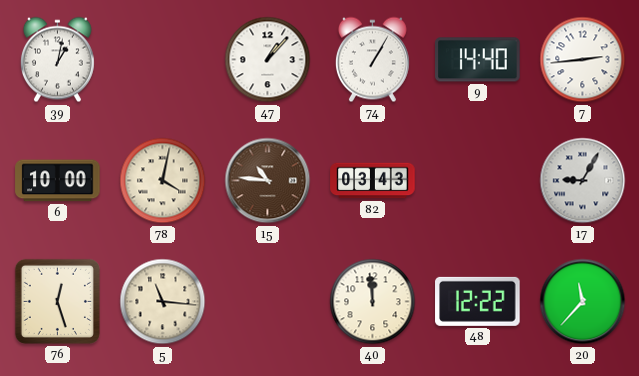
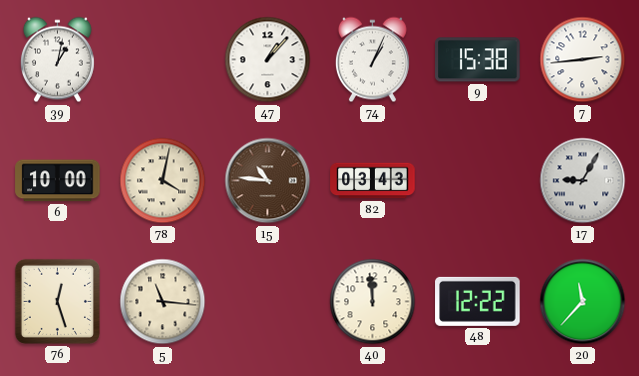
74: 1:05 -> 1:04
9: 14:40 -> 15:38
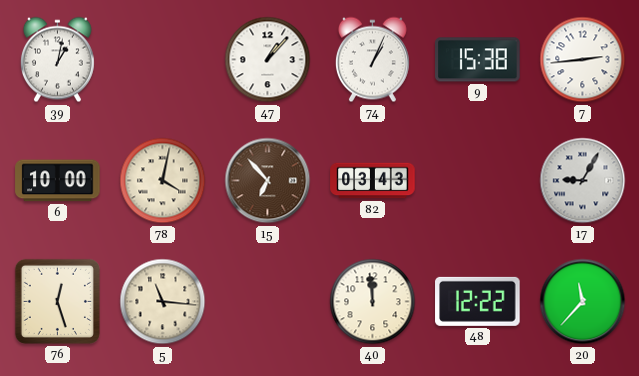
15: 10:46 -> 6:53
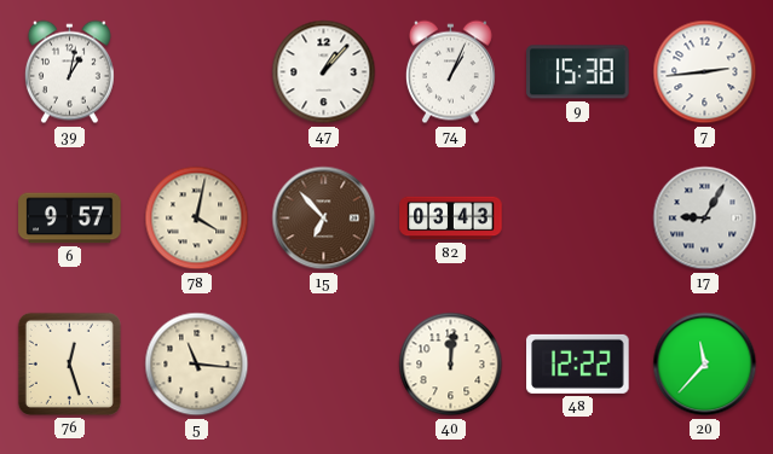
6: 10:00 -> 9:57
40: 11:59 -> 12:01
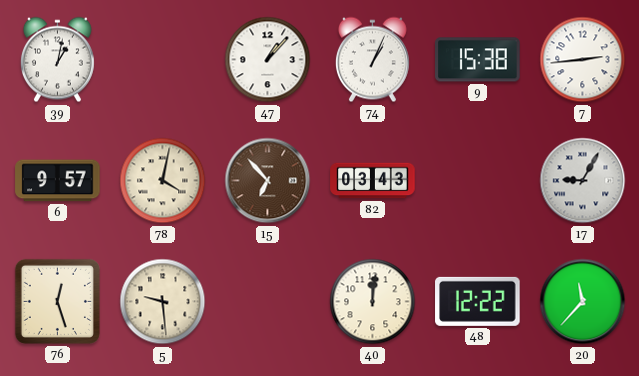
5: 11:16 -> 9:29
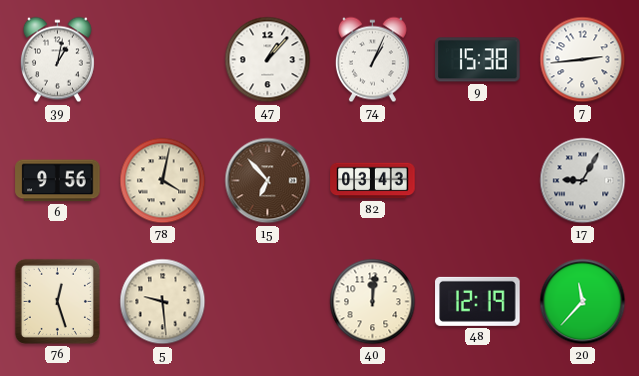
6: 9:57 -> 9:56
48: 12:22 -> 12:19
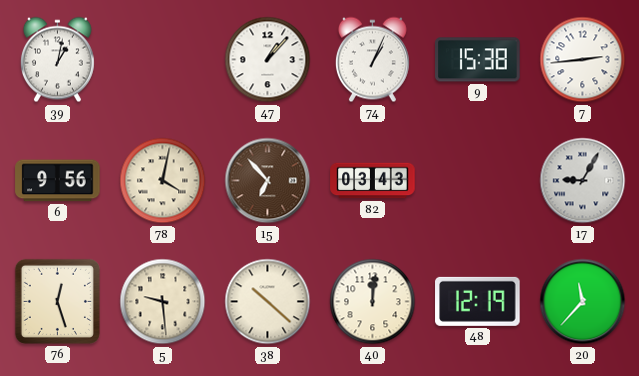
38: none -> 10:22
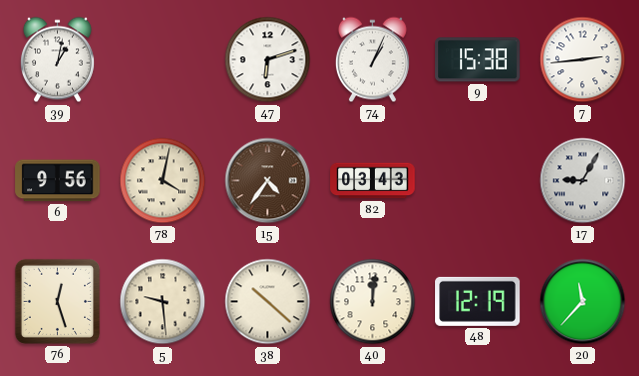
47: 1:07 -> 6:12
15: 6:53 -> 4:36
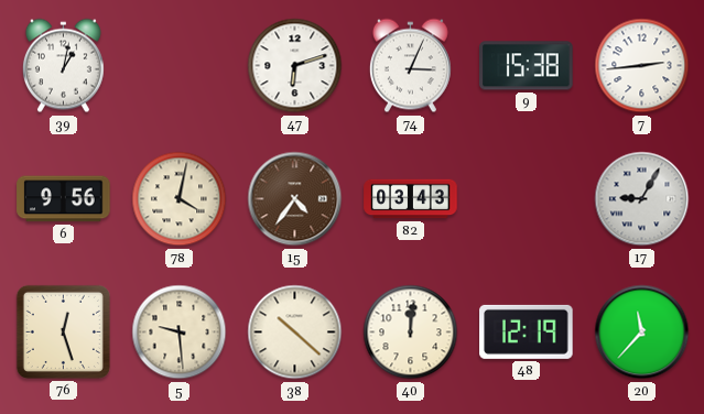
74: 1:04 -> 3:04
